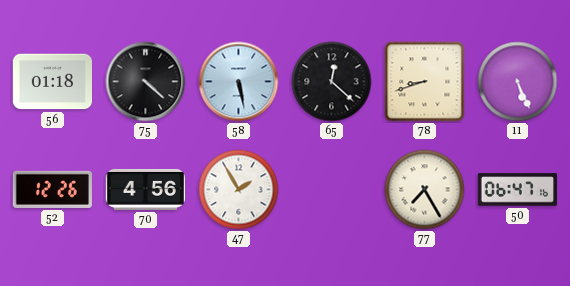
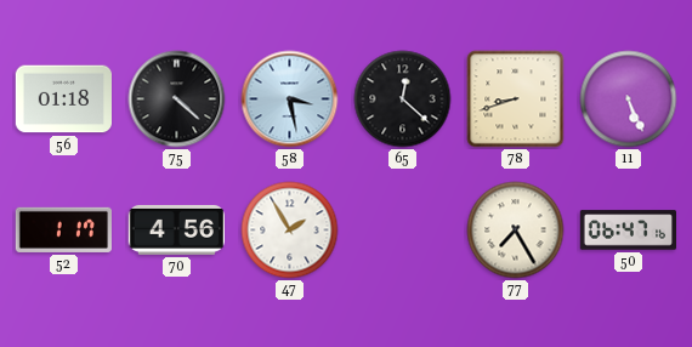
58: 5:28 -> 3:28
52: 12:26 -> 1:17
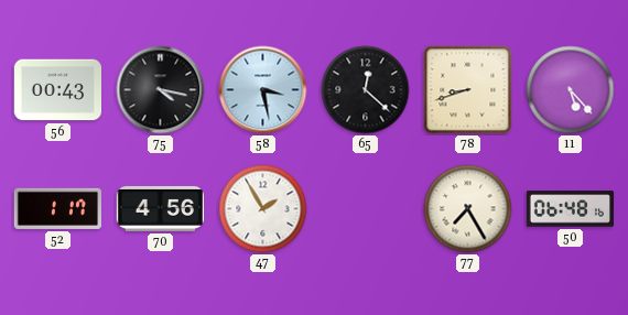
56: 01:18 -> 00:43
75: 4:22 -> 4:17
11: 5:26 -> 5:23
50: 06:47 -> 06:48
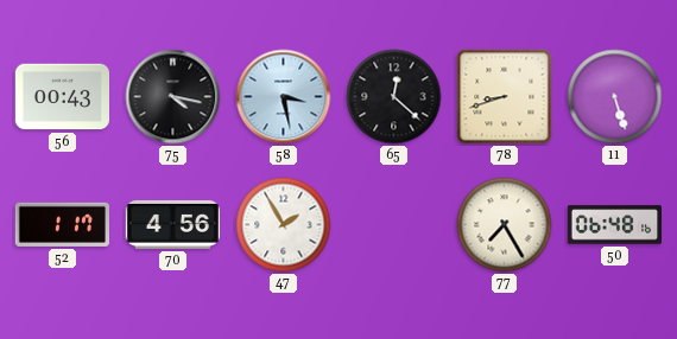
11: 5:23 -> 5:27
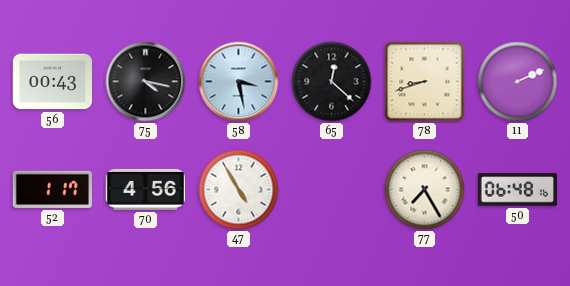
11: 5:27 -> 2:11
47: 1:55 -> 4:55
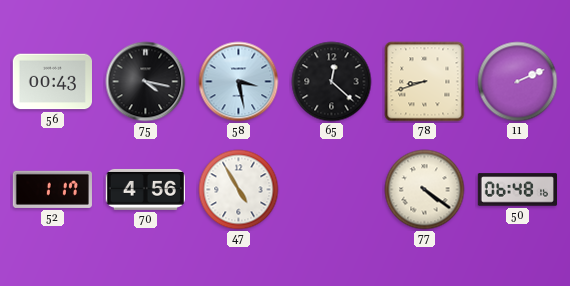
77: 7:25 -> 4:21
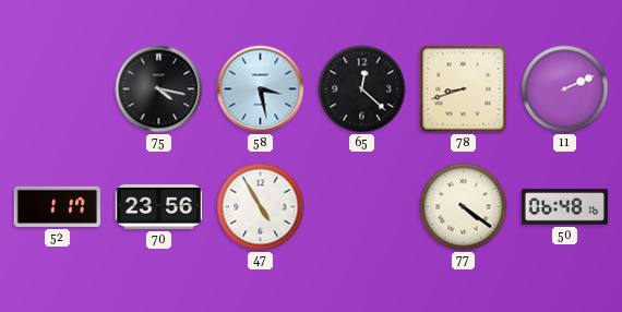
56: 00:43 -> none
70: 4:56 -> 23:56
